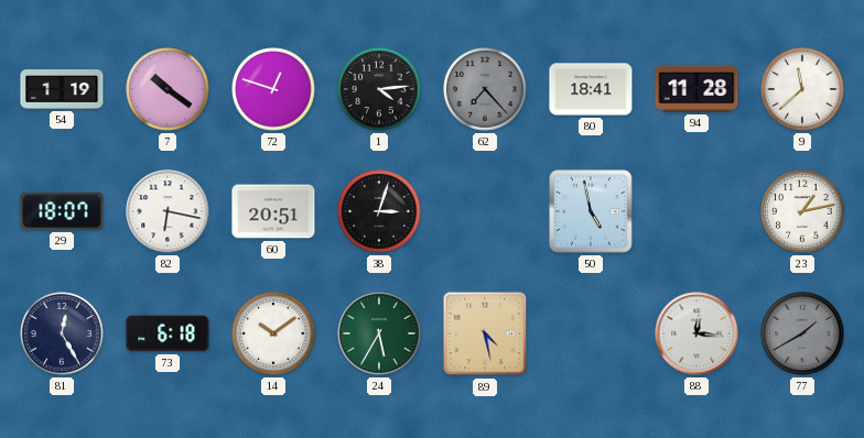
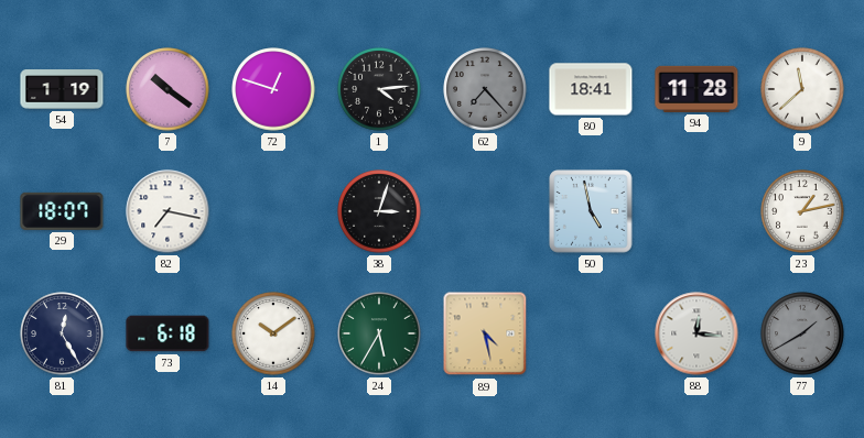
82: 6:17 -> 7:17
60: 20:51 -> none
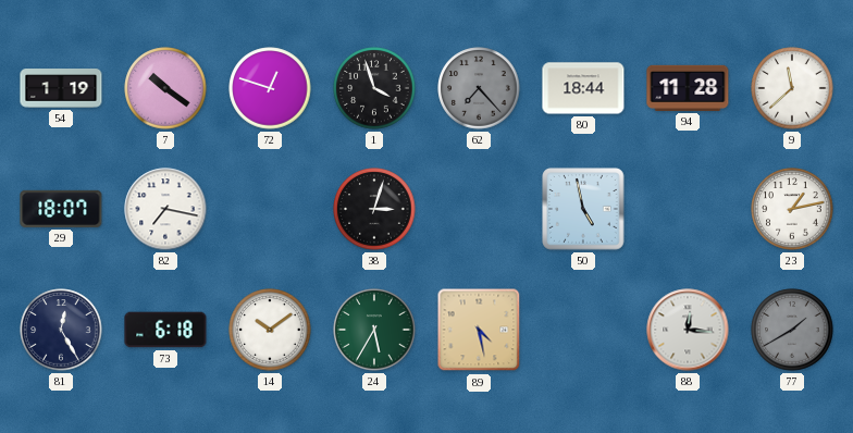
1: 4:14 -> 3:57
80: 18:41 -> 18:44
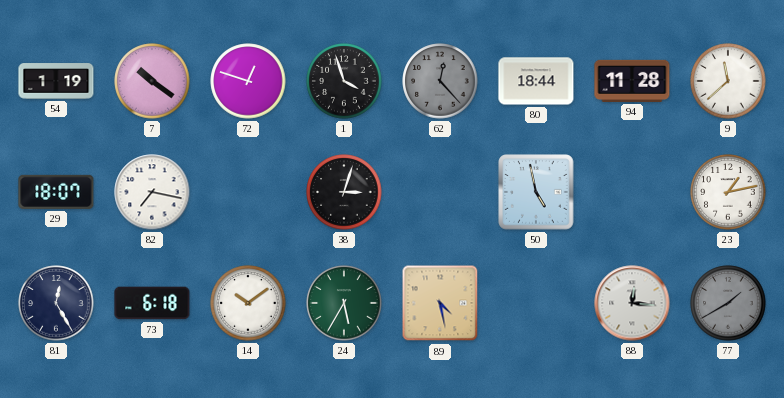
62: 7:23 -> 12:23
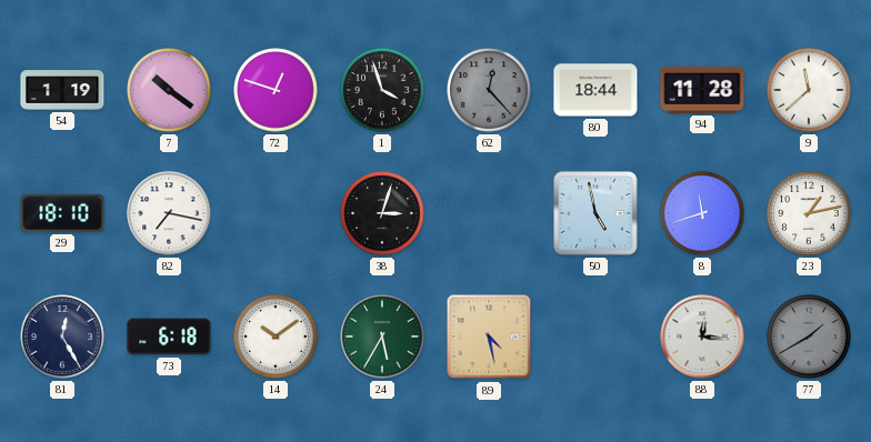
29: 18:07 -> 18:10
8: none -> 11:42
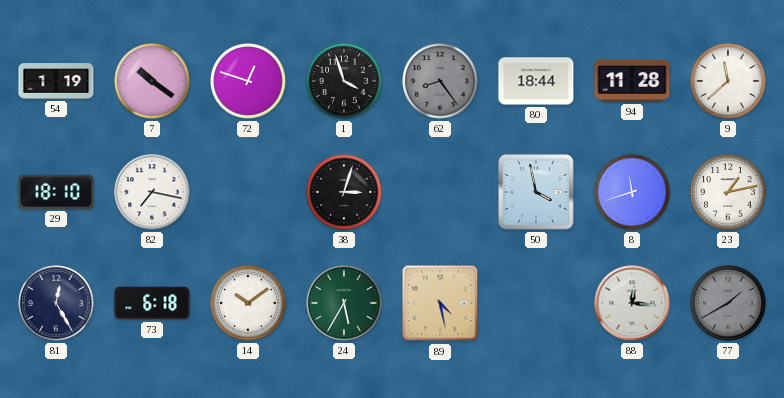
62: 12:23 -> 8:24
50: 4:58 -> 3:58
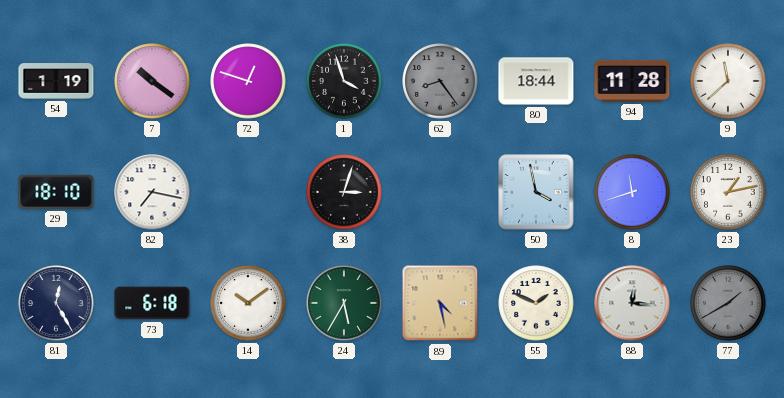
55: none -> 1:49
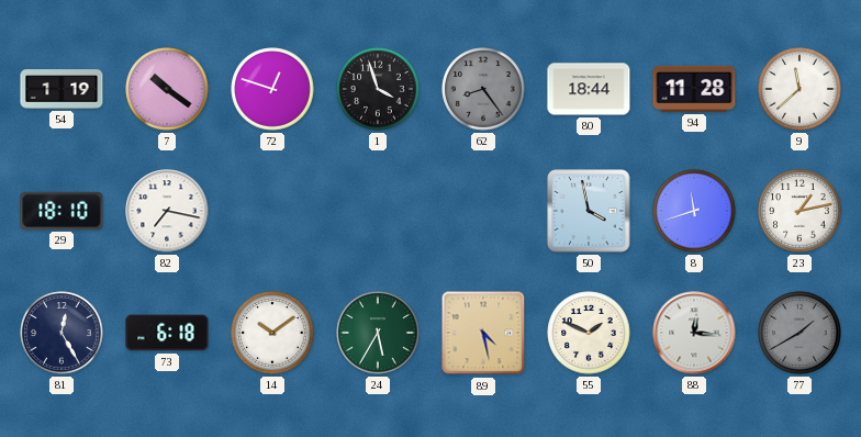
38: 3:03 -> none
